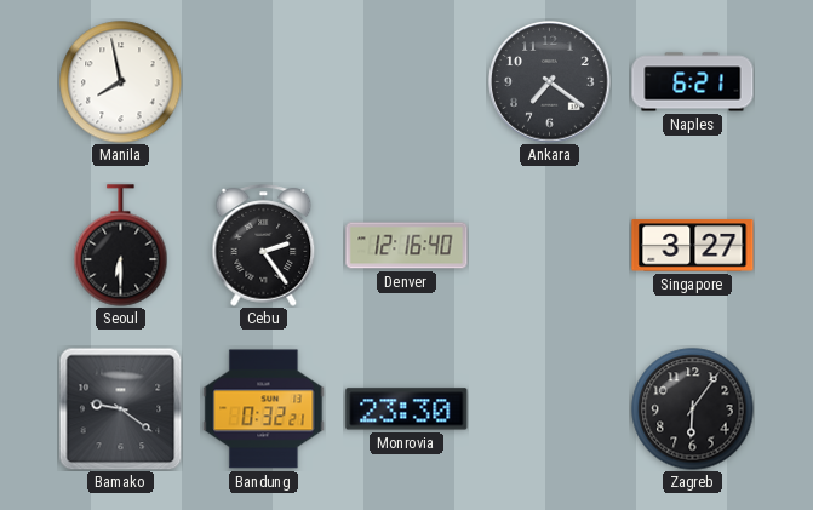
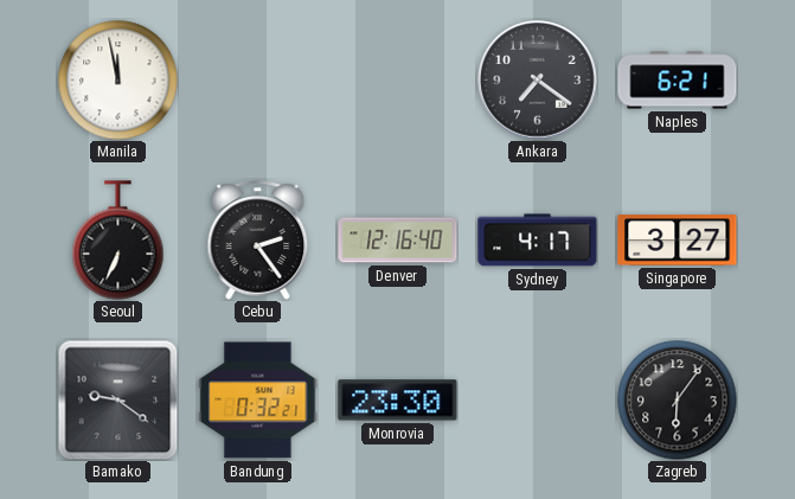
Manila: 7:58 -> 11:58
Seoul: 6:30 -> 6:34
Sydney: none -> 4:17
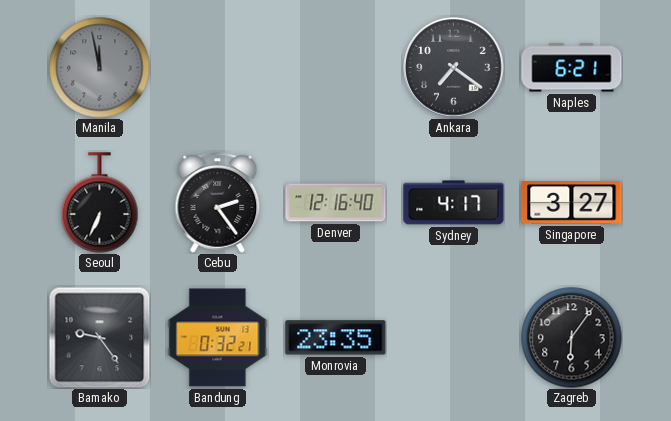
Manila dial: white -> grey
Bamako: 9:21 -> 9:24
Monrovia: 23:30 -> 23:35
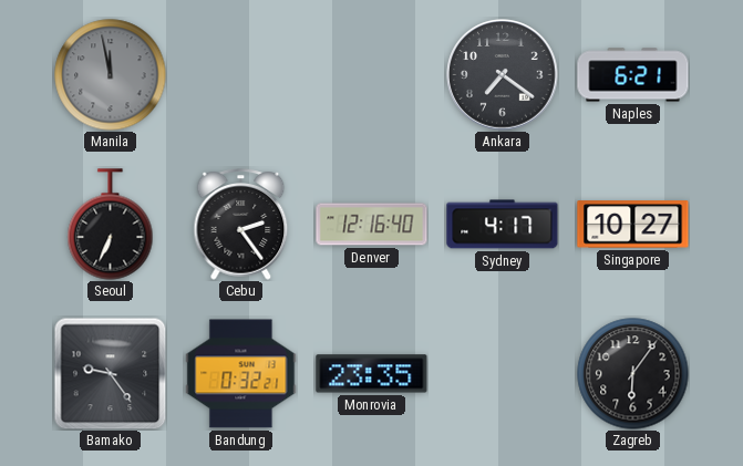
Singapore: 3:27 -> 10:27
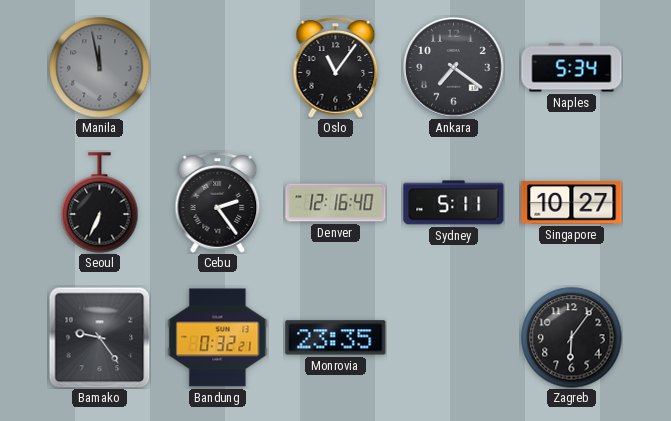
Oslo: none -> 11:06
Naples: 6:21 -> 5:34
Sydney: 4:17 -> 5:11
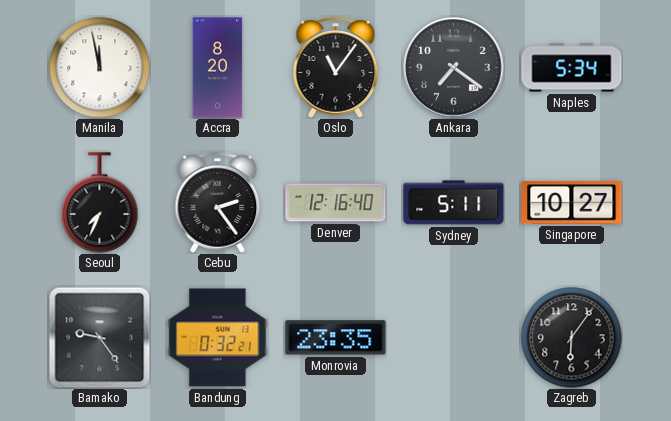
Manila dial: grey -> white
Accra: none -> 8:20
Seoul: 6:34 -> 7:34
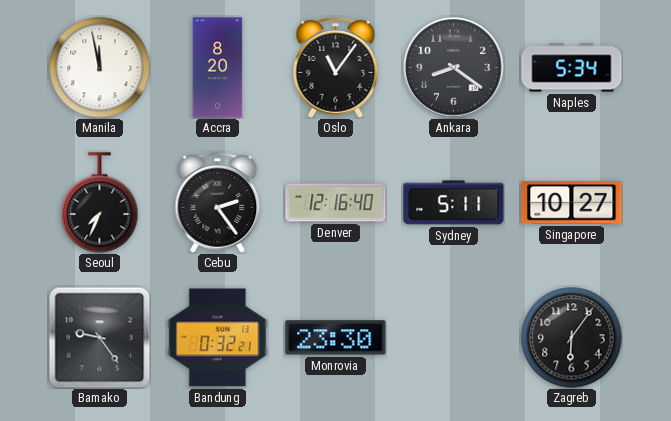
Ankara: 7:21 -> 8:21
Monrovia: 23:35 -> 23:30
